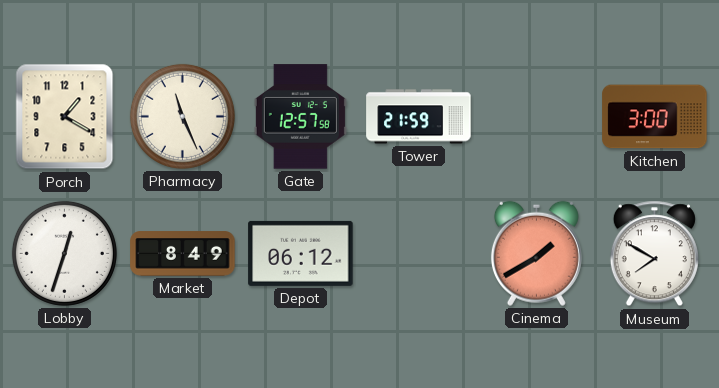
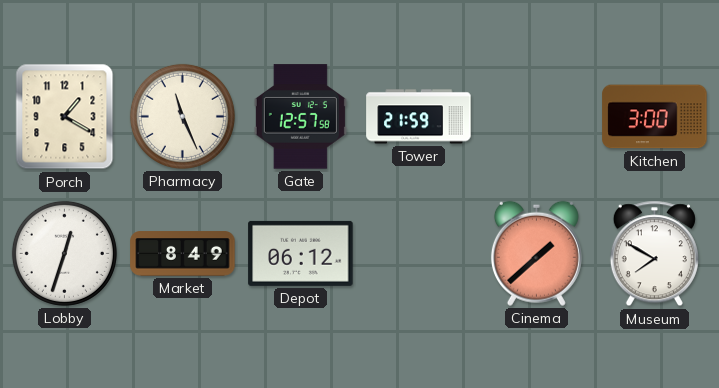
Cinema: 1:40 -> 1:38
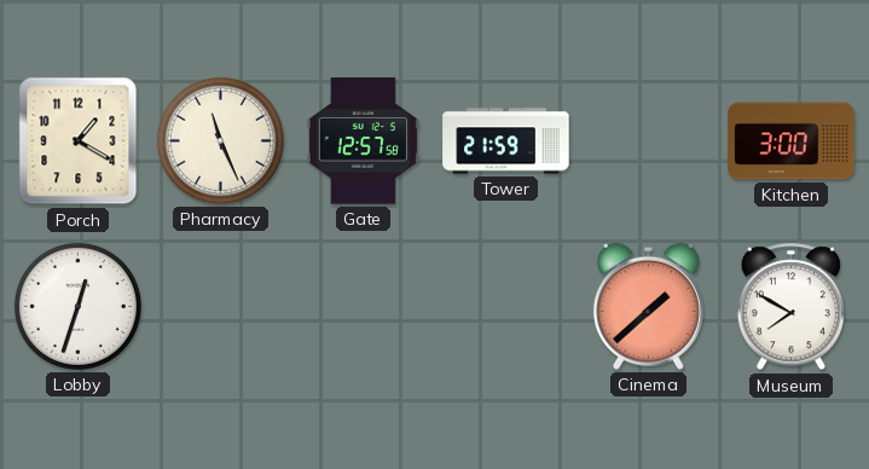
Market: 8:49 -> none
Depot: 06:12 -> none
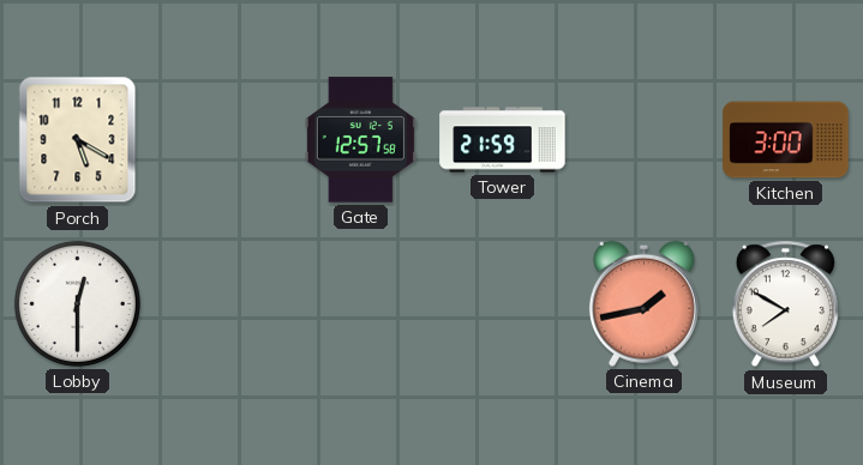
Porch: 1:20 -> 5:20
Pharmacy: 11:26 -> none
Lobby: 12:33 -> 12:30
Cinema: 1:38 -> 1:43
